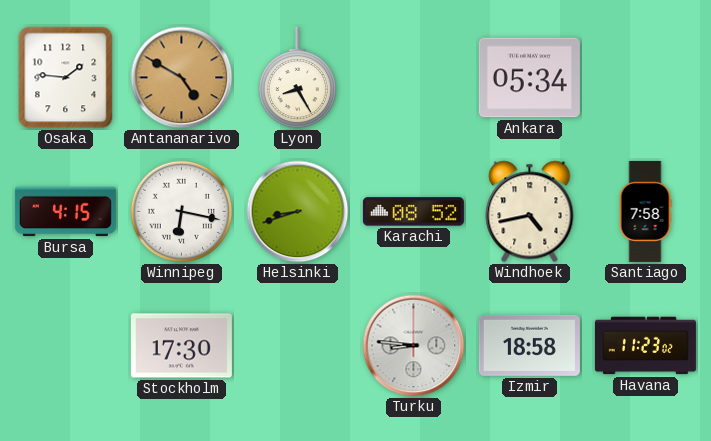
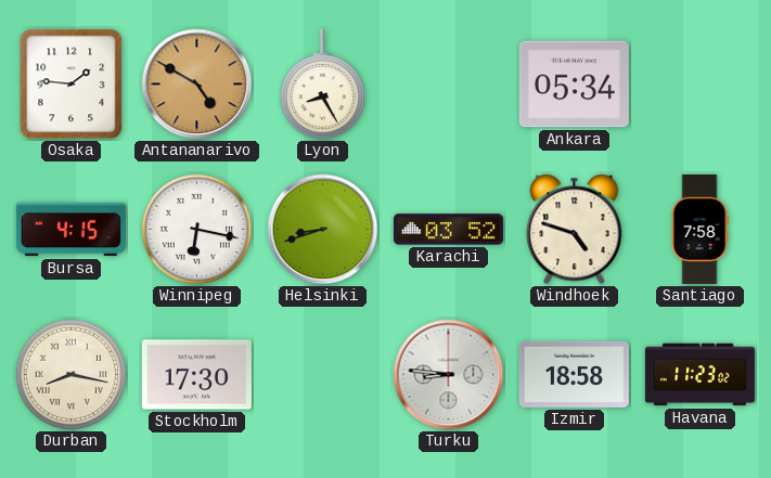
Karachi: 08:52 -> 03:52
Windhoek: 4:43 -> 4:48
Durban: none -> 8:17
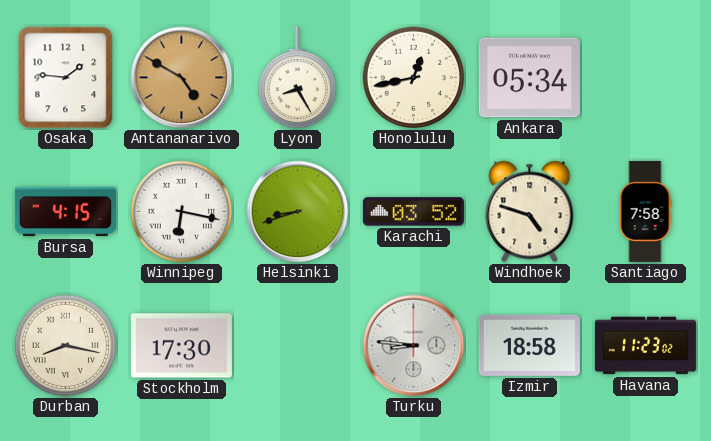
Honolulu: none -> 12:43
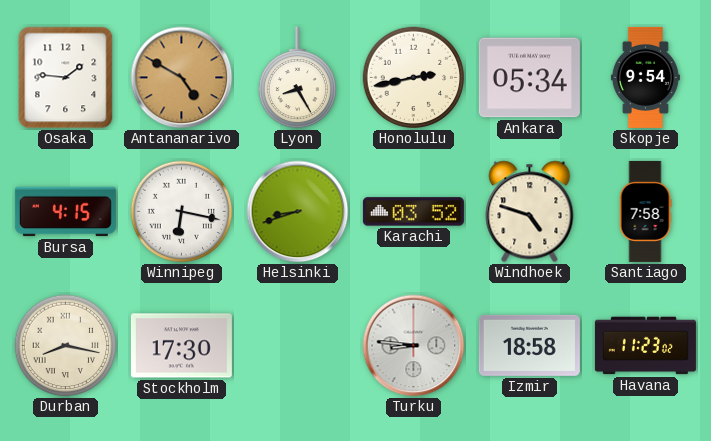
Honolulu: 12:43 -> 2:43
Skopje: none -> 9:54
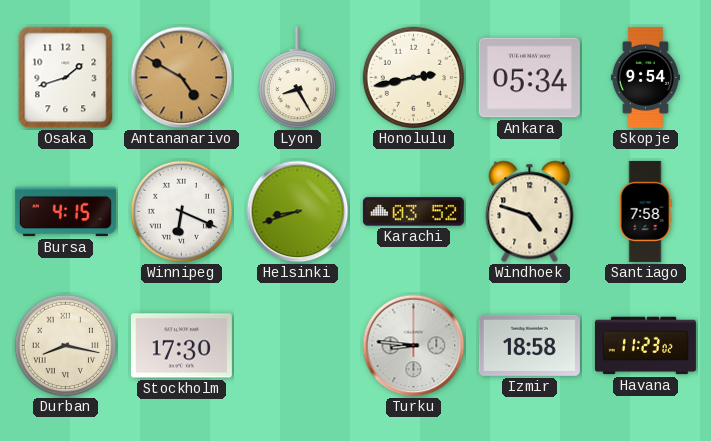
Osaka: 1:46 -> 1:42
Winnipeg: 6:17 -> 6:19
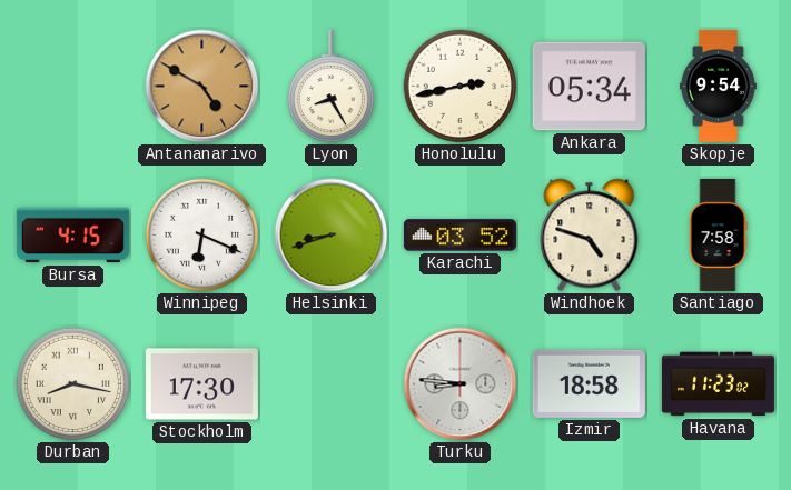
Osaka: 1:42 -> none
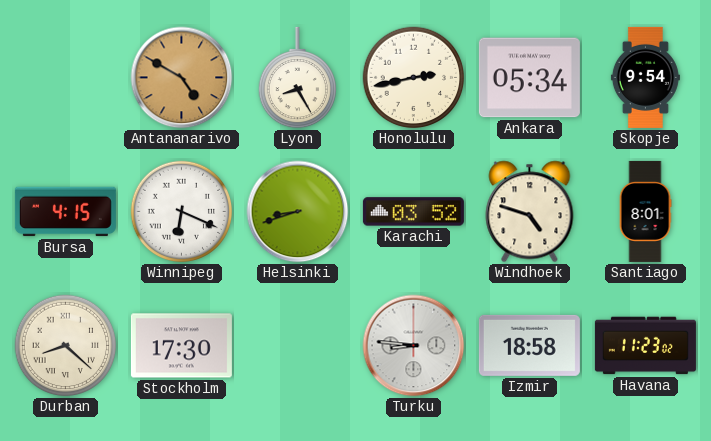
Santiago: 7:58 -> 8:01
Durban: 8:17 -> 8:22
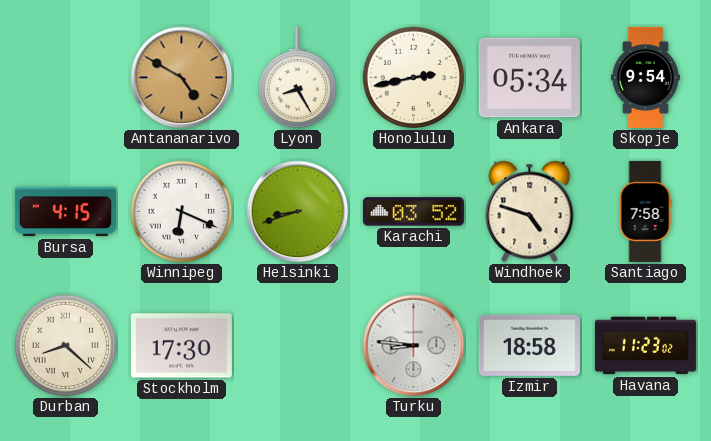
Santiago: 8:01 -> 7:58
